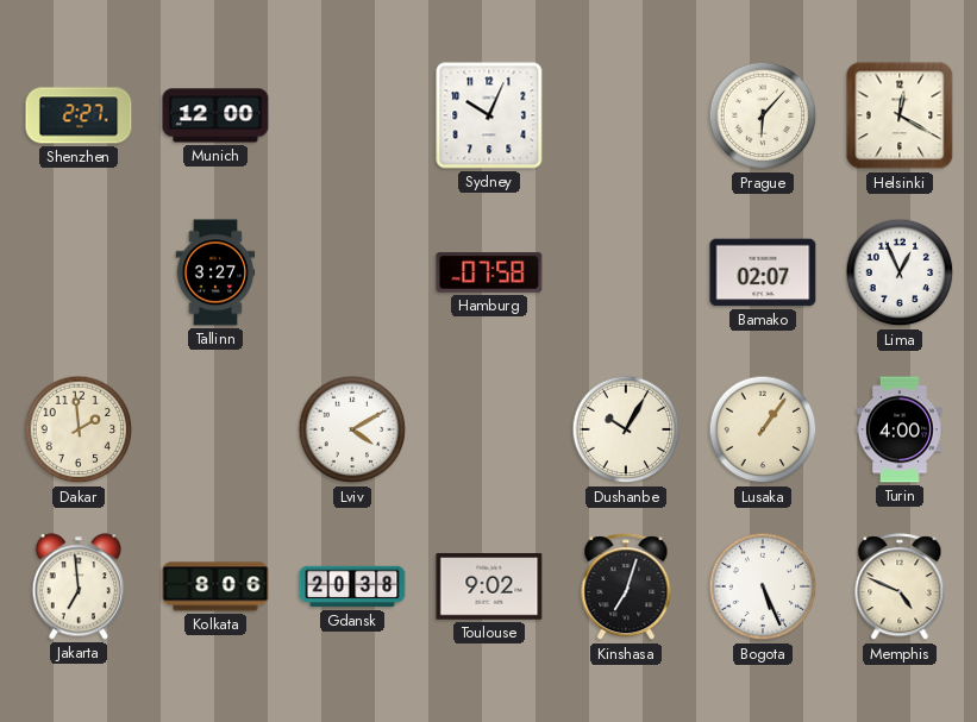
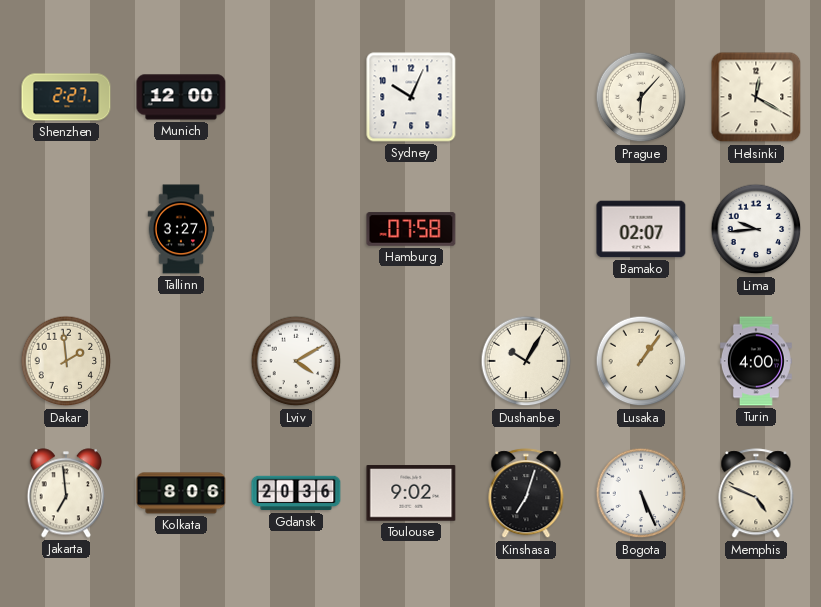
Lima: 12:56 -> 9:44
Gdansk: 20:38 -> 20:36
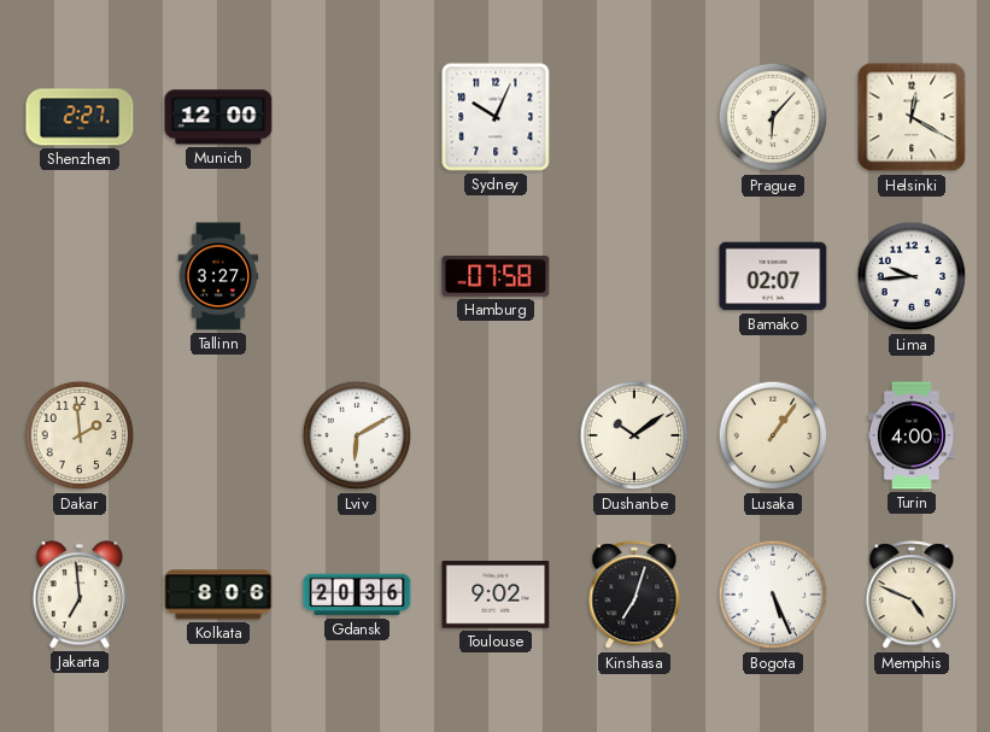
Lviv: 4:10 -> 6:10
Dushanbe: 10:05 -> 10:09
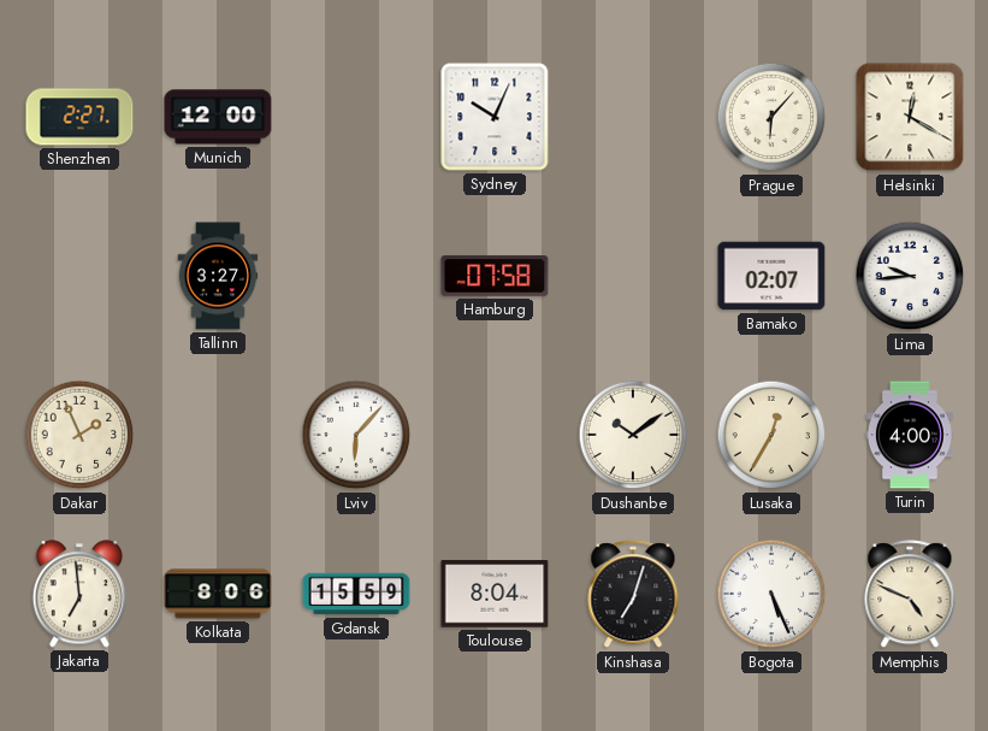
Dakar: 1:59 -> 1:56
Lviv: 6:10 -> 6:07
Lusaka: 1:06 -> 12:35
Gdansk: 20:36 -> 15:59
Toulouse: 9:02 -> 8:04
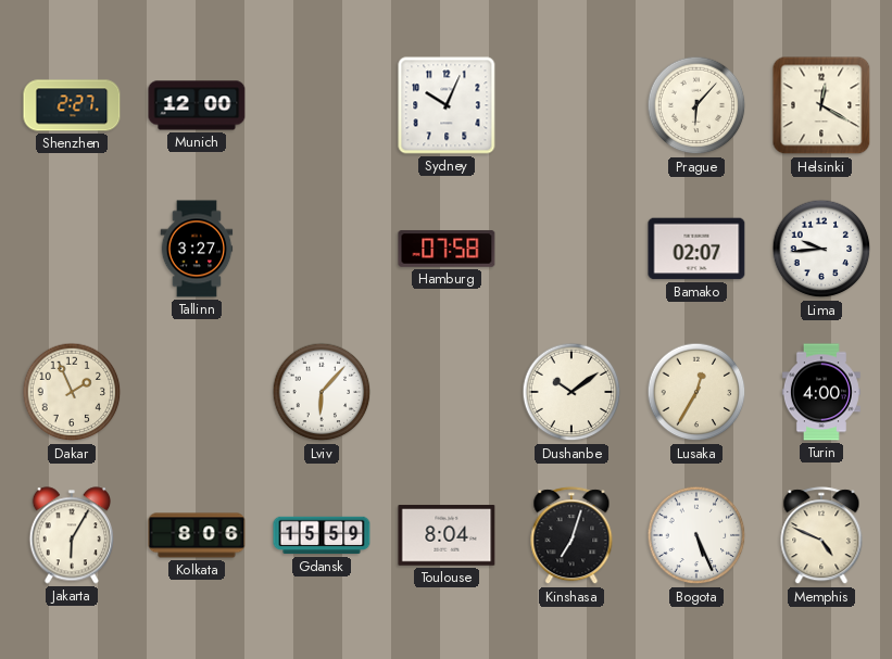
Jakarta: 6:59 -> 6:05
